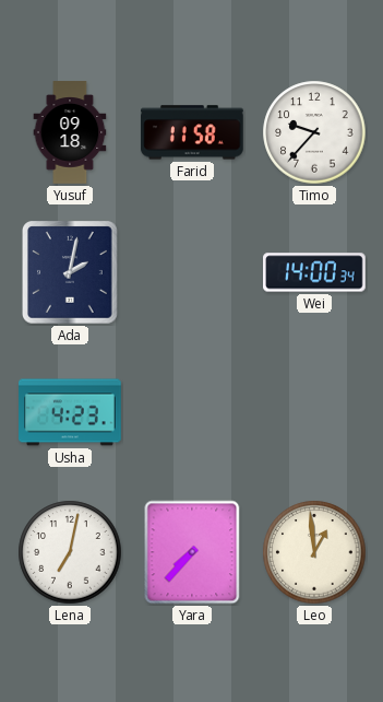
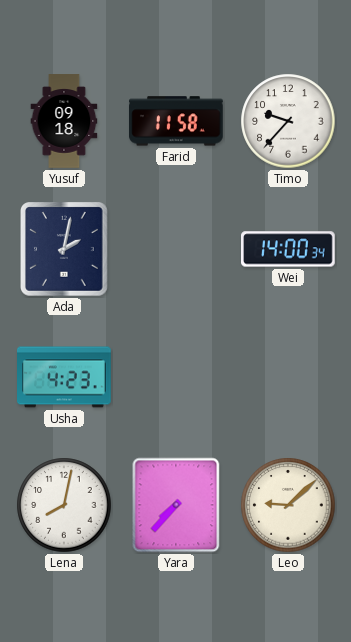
Lena: 7:02 -> 8:02
Leo: 12:59 -> 9:08
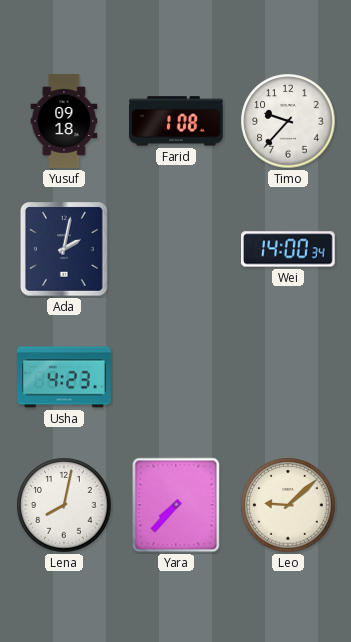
Farid: 11:58 -> 1:08
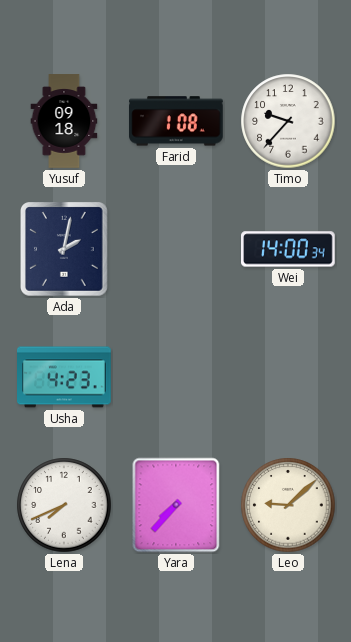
Lena: 8:02 -> 7:41
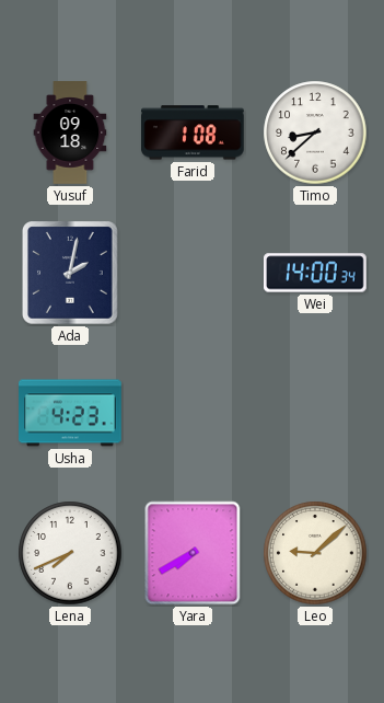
Timo: 9:37 -> 8:38
Yara: 7:37 -> 7:40
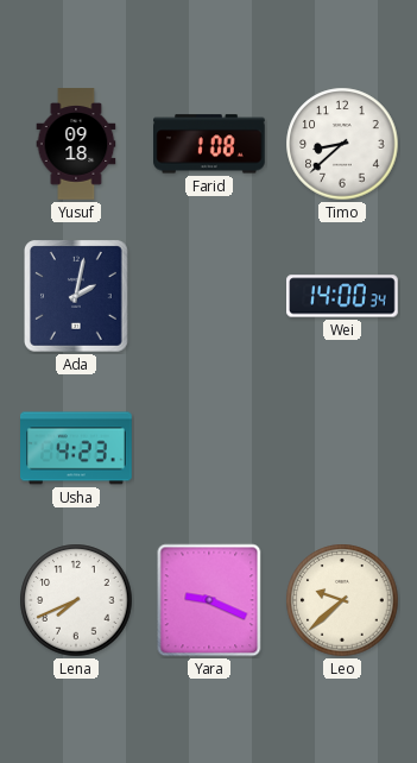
Yara: 7:40 -> 9:19
Leo: 9:08 -> 9:38
